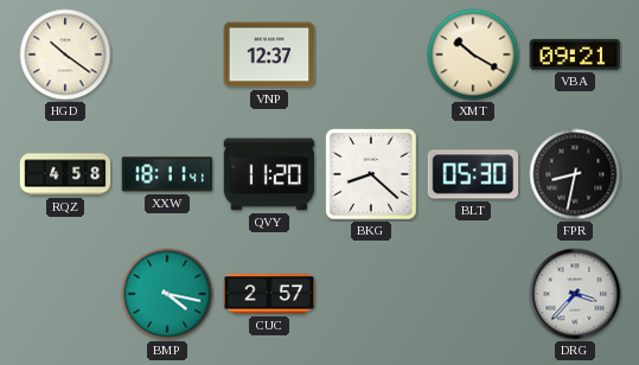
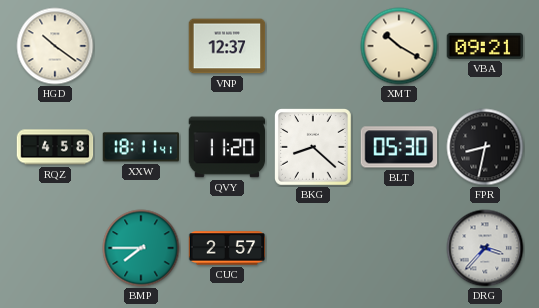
BMP: 4:17 -> 7:45
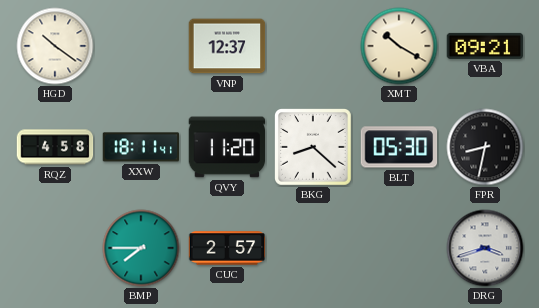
DRG: 3:37 -> 3:42
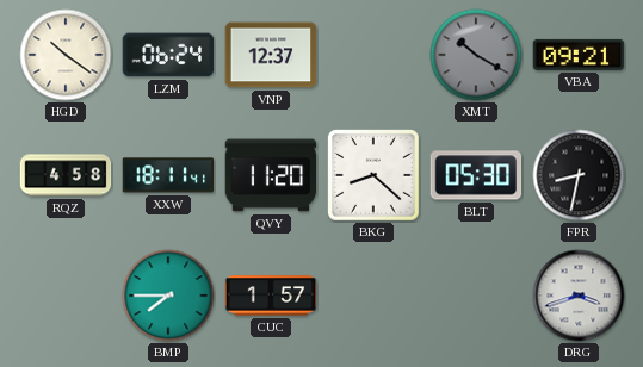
LZM: none -> 06:24
XMT dial: cream -> grey
CUC: 2:57 -> 1:57
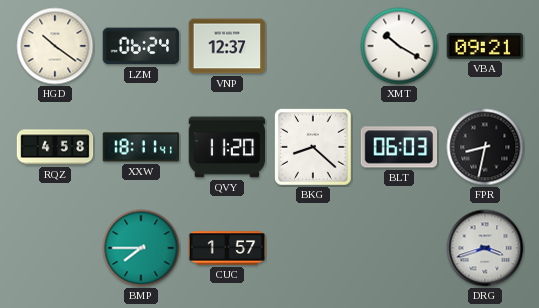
XMT dial: grey -> white
BLT: 05:30 -> 06:03
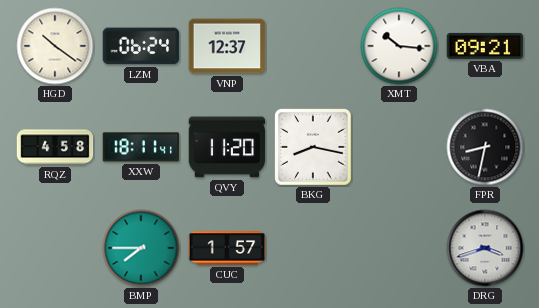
XMT: 10:20 -> 10:16
BKG: 8:22 -> 8:17
BLT: 06:03 -> none
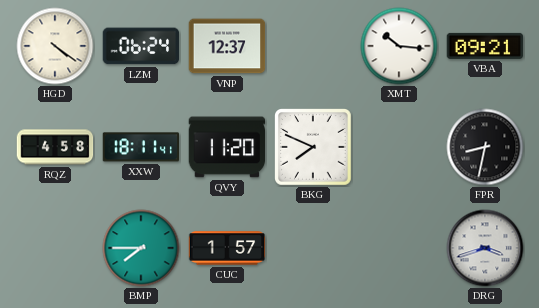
HGD: 10:21 -> 4:21
BKG: 8:17 -> 7:49
